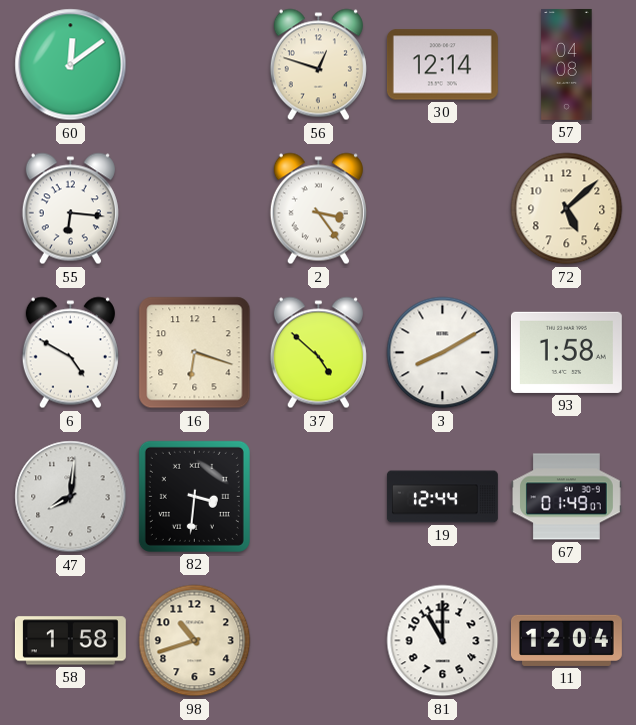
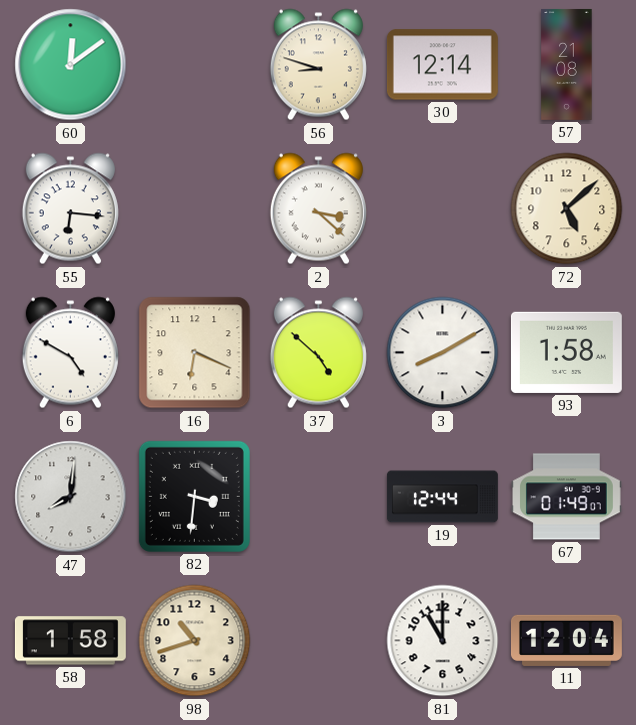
56: 12:48 -> 8:48
57: 04:08 -> 21:08
2: 3:24 -> 3:22
16: 6:18 -> 6:19
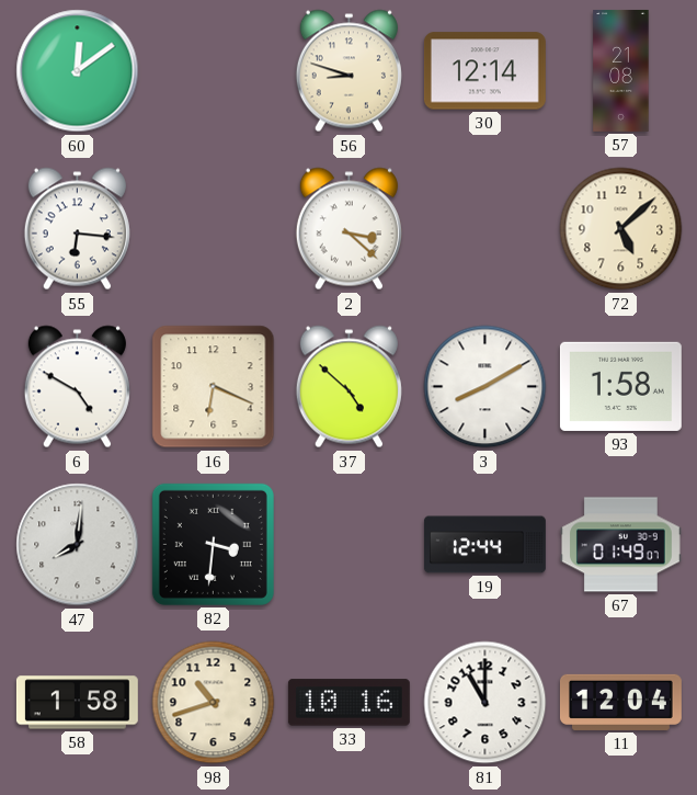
33: none -> 10:16
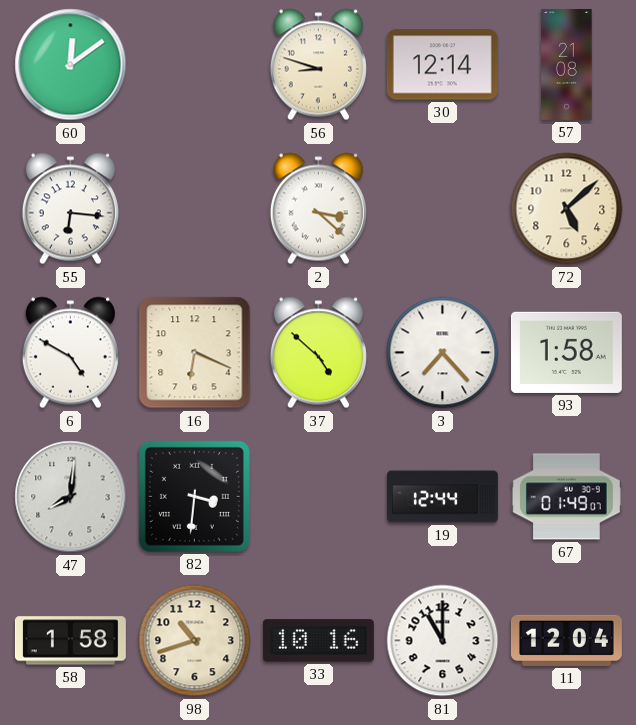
3: 8:10 -> 7:23
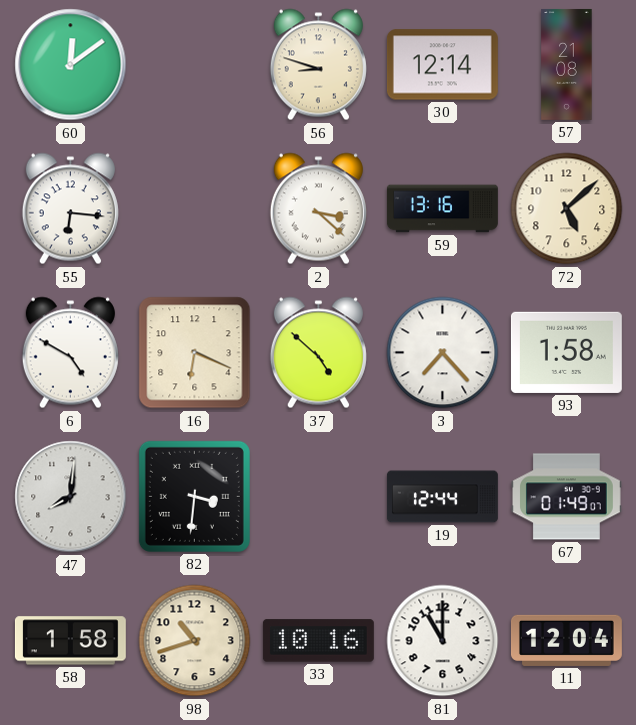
59: none -> 13:16
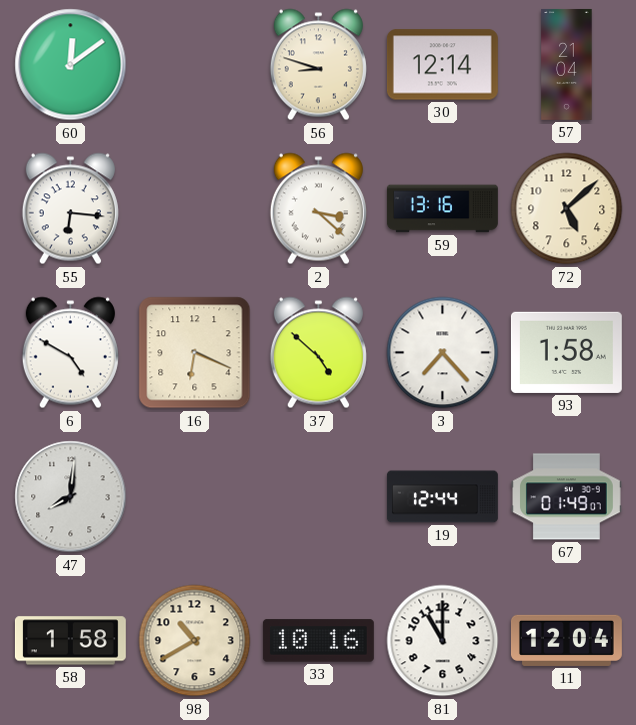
57: 21:08 -> 21:04
82: 3:31 -> none
98: 10:42 -> 10:40
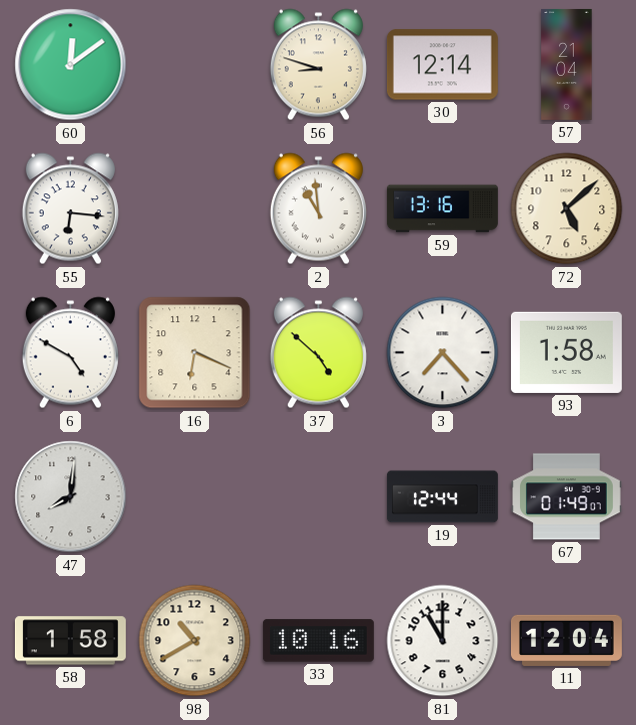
2: 3:22 -> 10:59
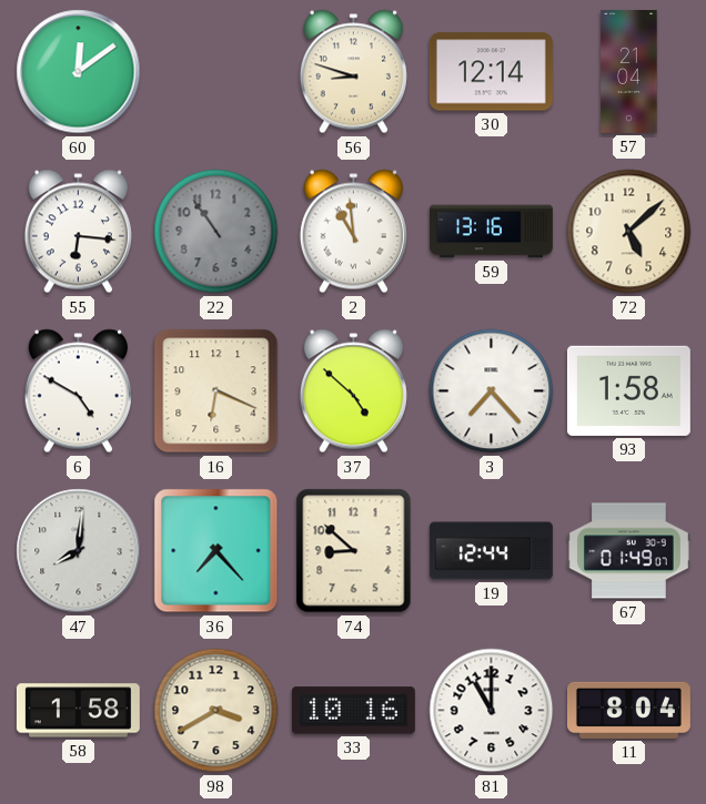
22: none -> 10:54
36: none -> 7:23
74: none -> 8:52
98: 10:40 -> 3:40
11: 12:04 -> 8:04
